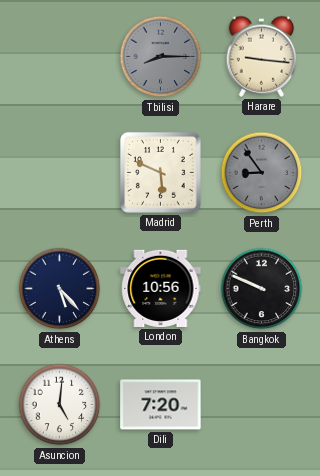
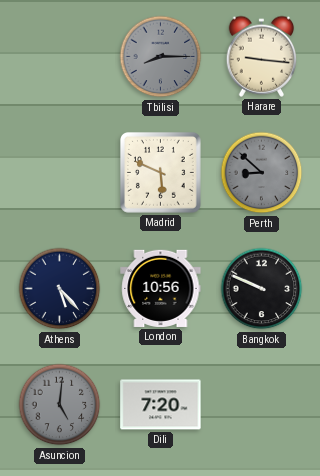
Perth: 8:54 -> 8:52
Asuncion dial: white -> grey
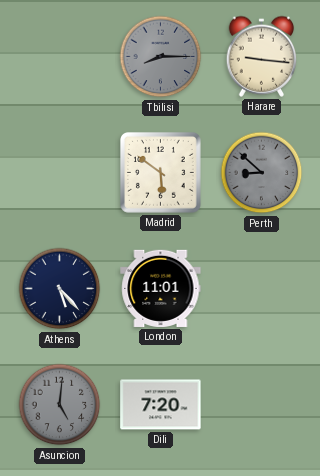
Madrid: 5:49 -> 5:51
London: 10:56 -> 11:01
Bangkok: 9:49 -> none
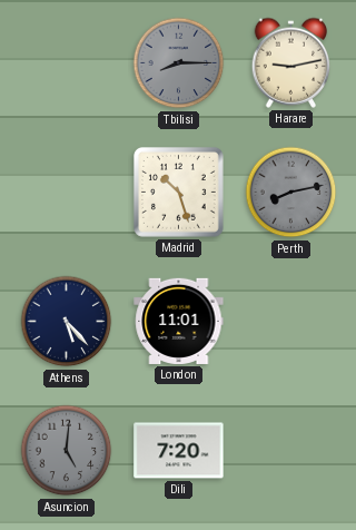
Harare: 9:16 -> 9:13
Madrid: 5:51 -> 10:27
Perth: 8:52 -> 8:13
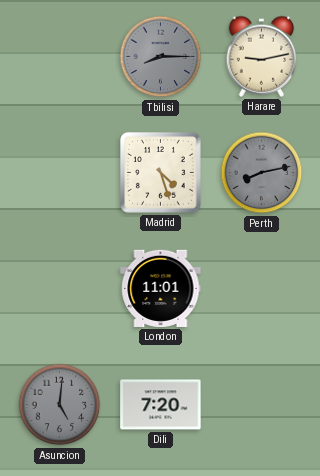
Madrid: 10:27 -> 4:27
Athens: 5:23 -> none
